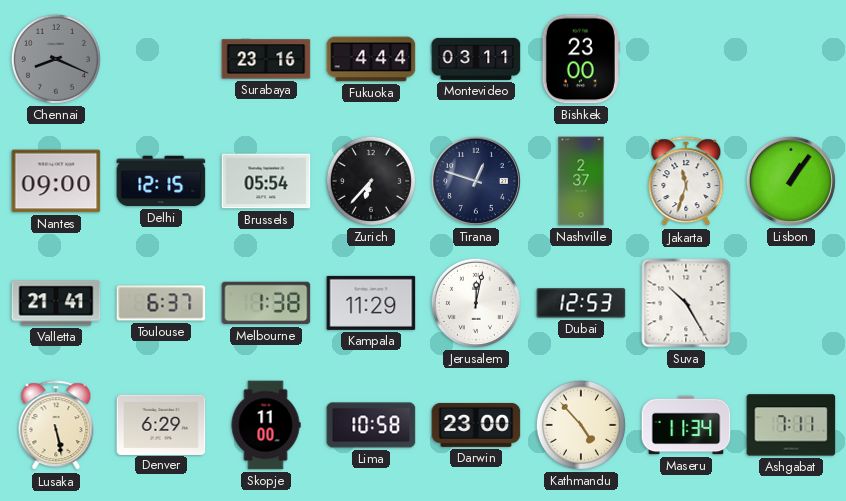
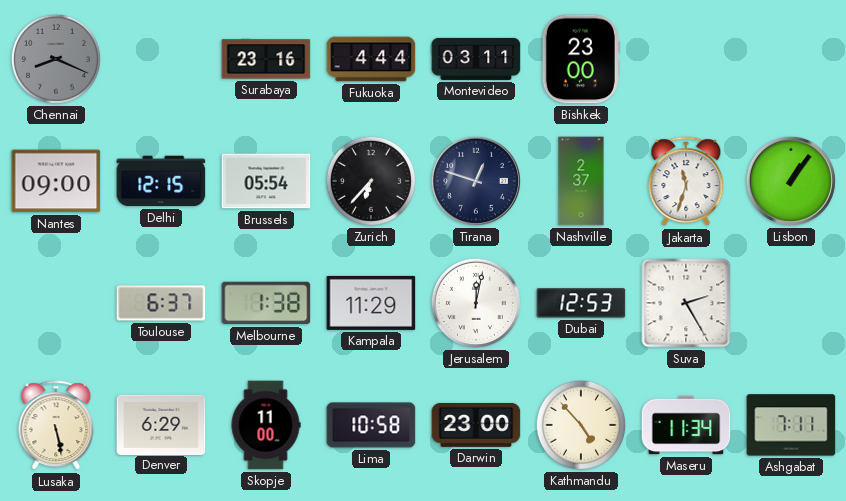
Valletta: 21:41 -> none
Suva: 10:25 -> 2:25
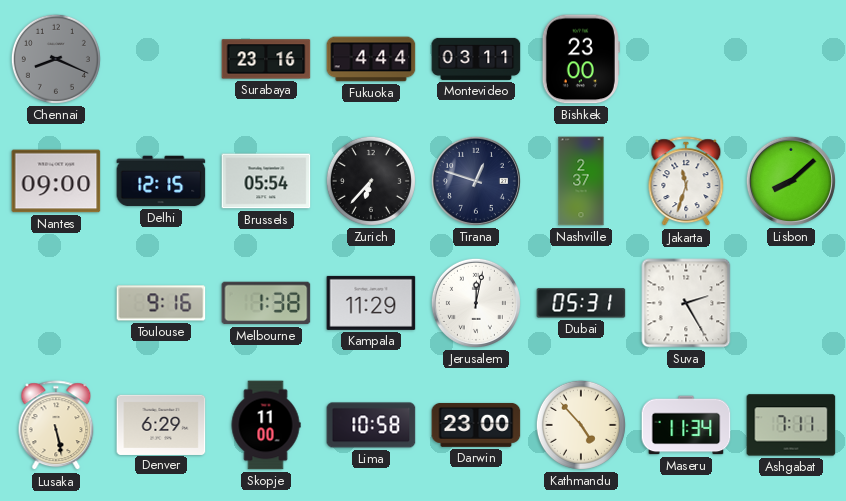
Lisbon: 1:06 -> 8:08
Toulouse: 6:37 -> 9:16
Dubai: 12:53 -> 05:31
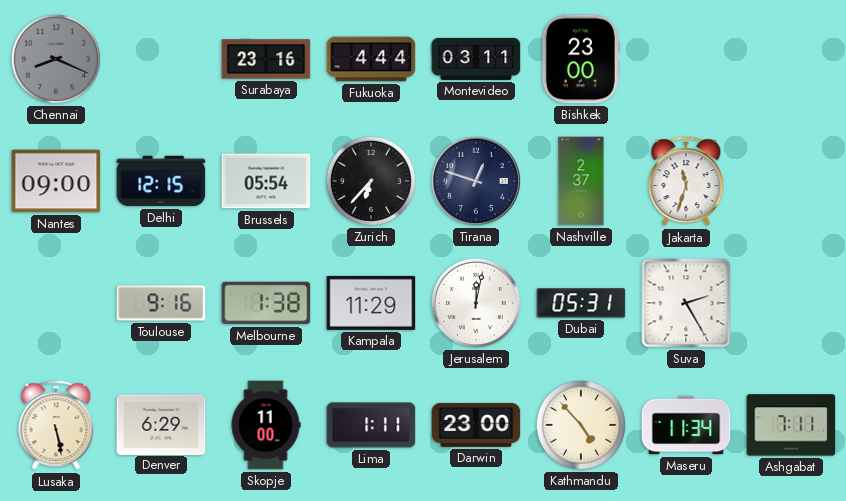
Lisbon: 8:08 -> none
Lima: 10:58 -> 1:11
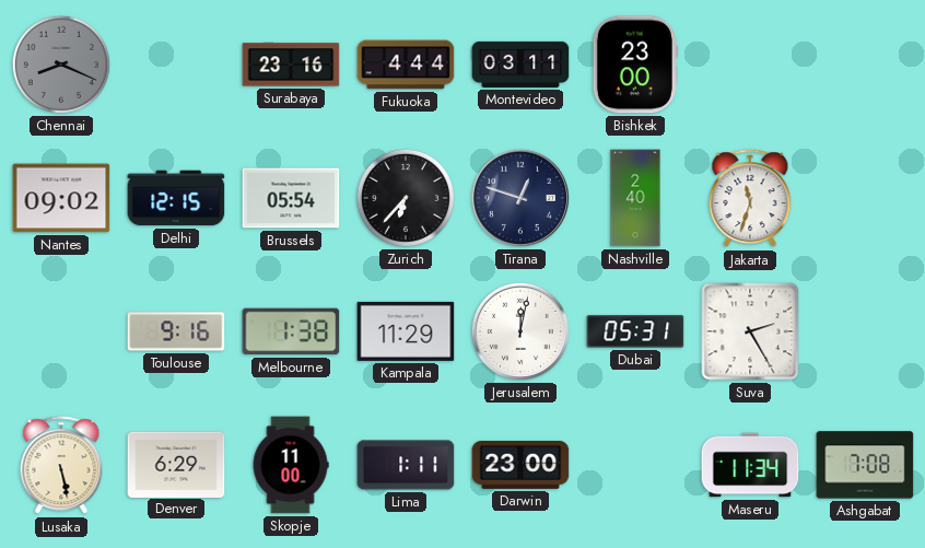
Nantes: 09:00 -> 09:02
Nashville: 2:37 -> 2:40
Kathmandu: 4:53 -> none
Ashgabat: 7:11 -> 7:08
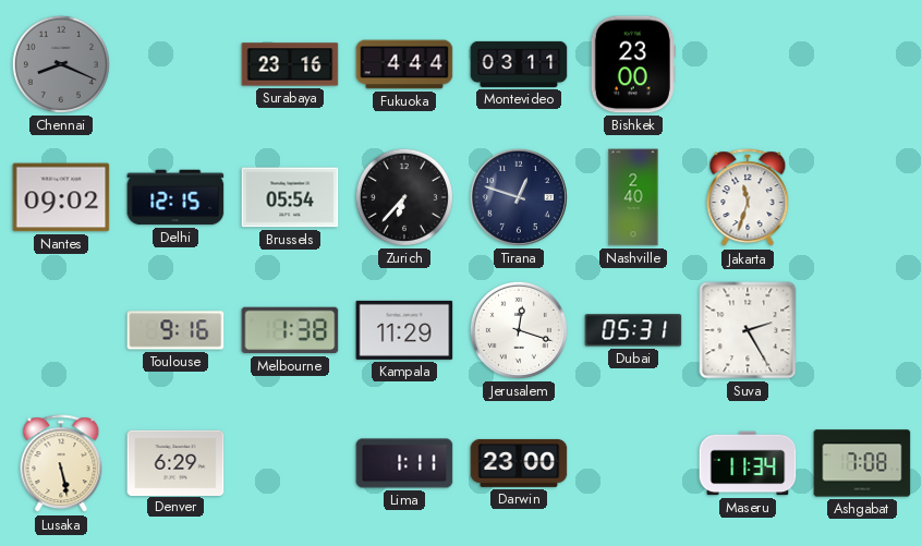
Jerusalem: 12:02 -> 12:18
Skopje: 11:00 -> none
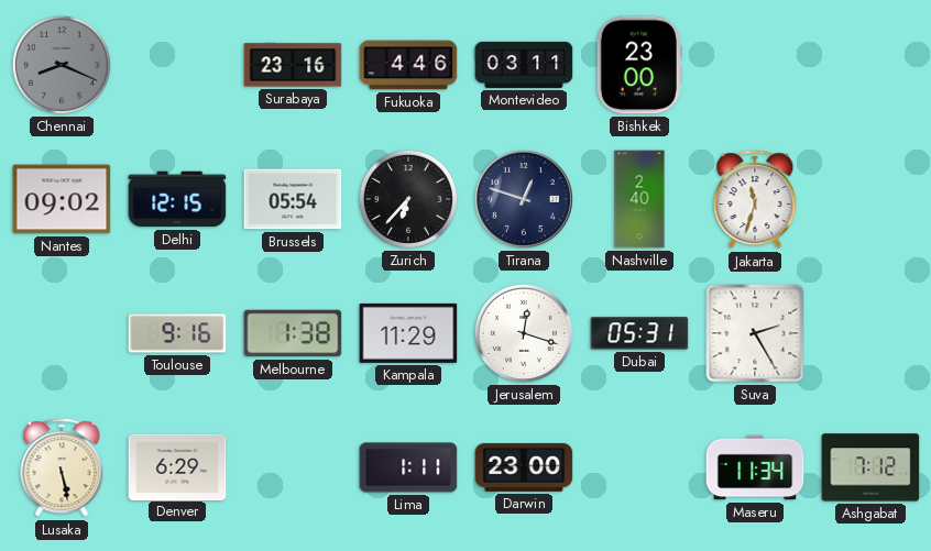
Fukuoka: 4:44 -> 4:46
Ashgabat: 7:08 -> 7:12
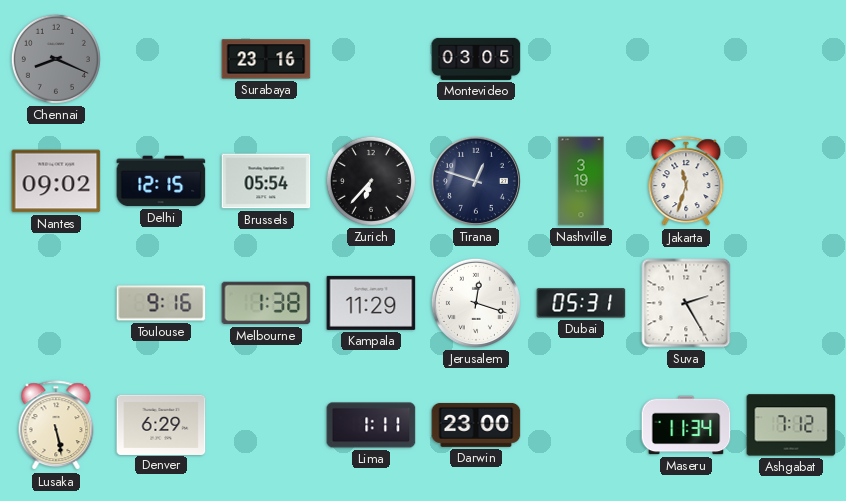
Fukuoka: 4:46 -> none
Montevideo: 03:11 -> 03:05
Bishkek: 23:00 -> none
Nashville: 2:40 -> 3:19
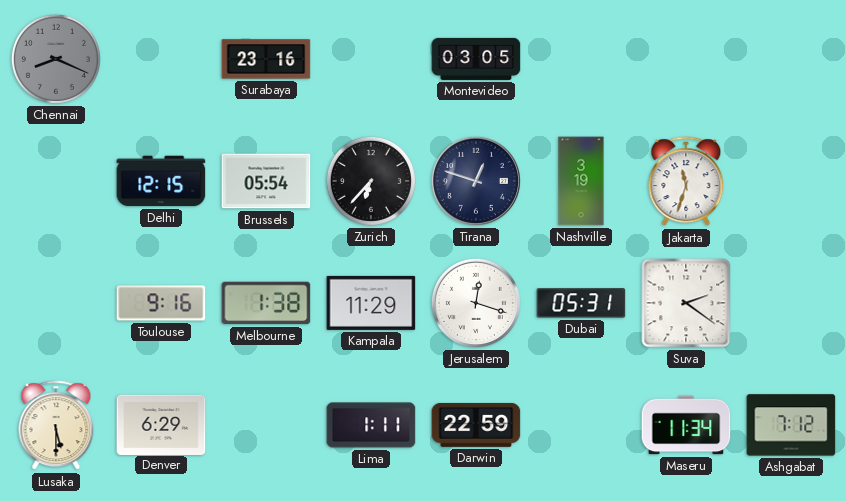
Nantes: 09:02 -> none
Suva: 2:25 -> 2:21
Lusaka: 5:28 -> 5:30
Darwin: 23:00 -> 22:59
